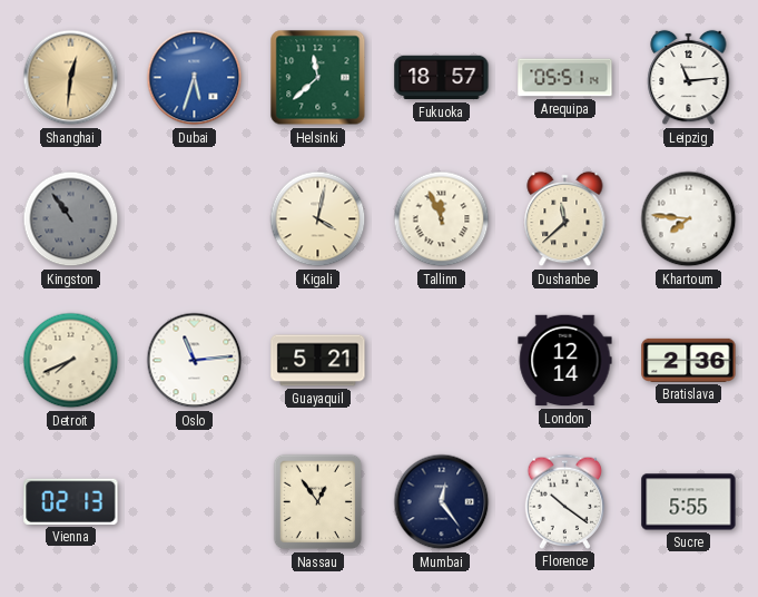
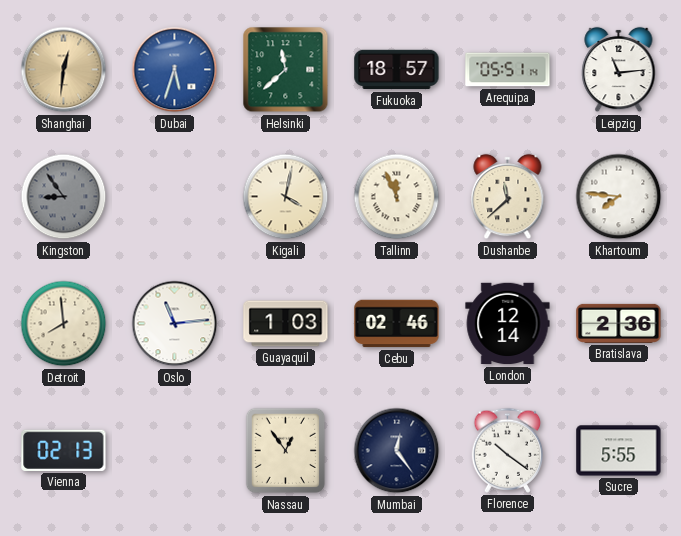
Kingston: 10:54 -> 8:54
Detroit: 7:41 -> 7:59
Guayaquil: 5:21 -> 1:03
Cebu: none -> 02:46
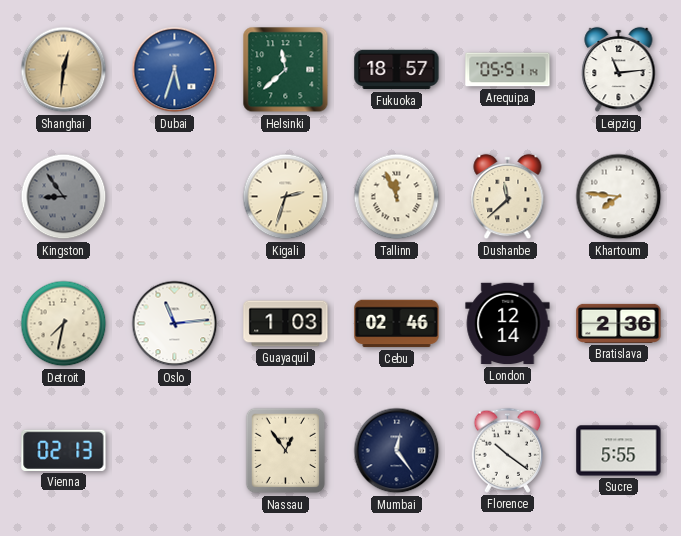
Kigali: 4:02 -> 2:33
Detroit: 7:59 -> 7:32
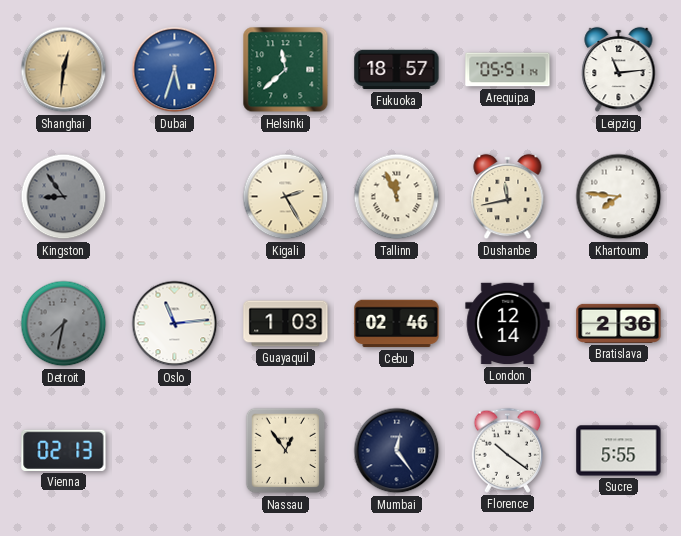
Kigali: 2:33 -> 2:25
Dushanbe: 11:38 -> 11:43
Detroit dial: cream -> grey
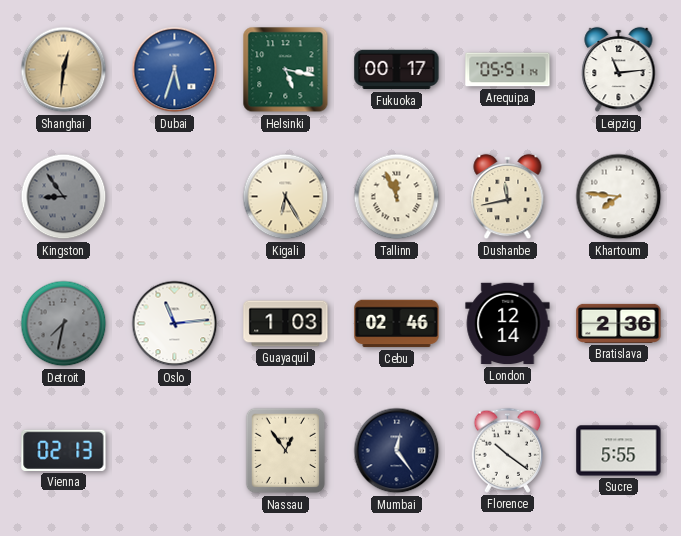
Helsinki: 11:38 -> 5:17
Fukuoka: 18:57 -> 00:17
Kigali: 2:25 -> 6:25
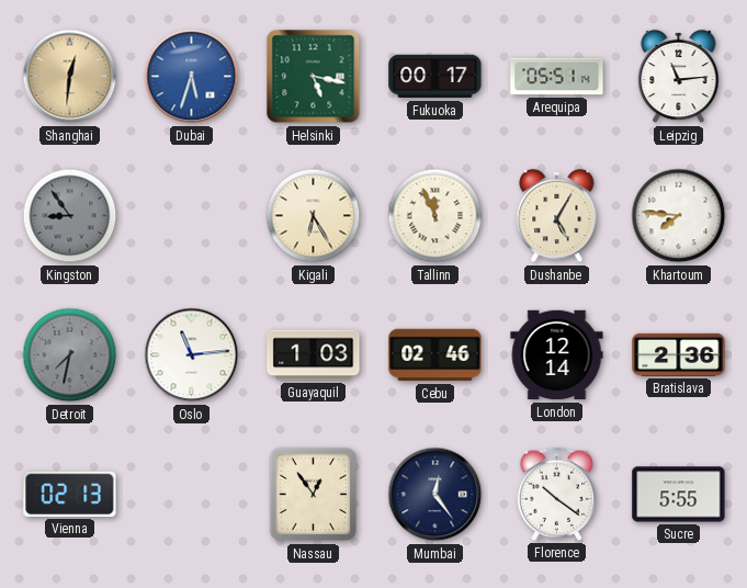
Dushanbe: 11:43 -> 5:05
